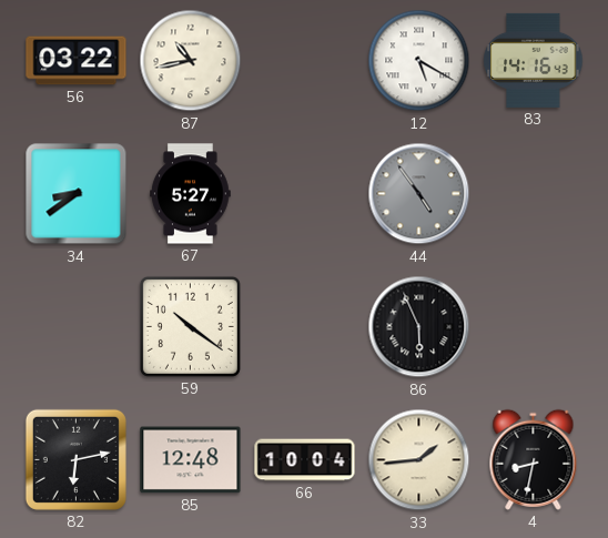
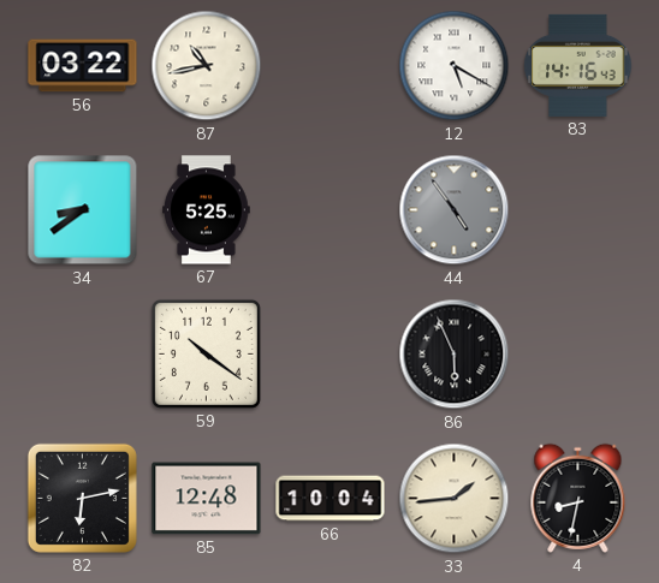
67: 5:27 -> 5:25
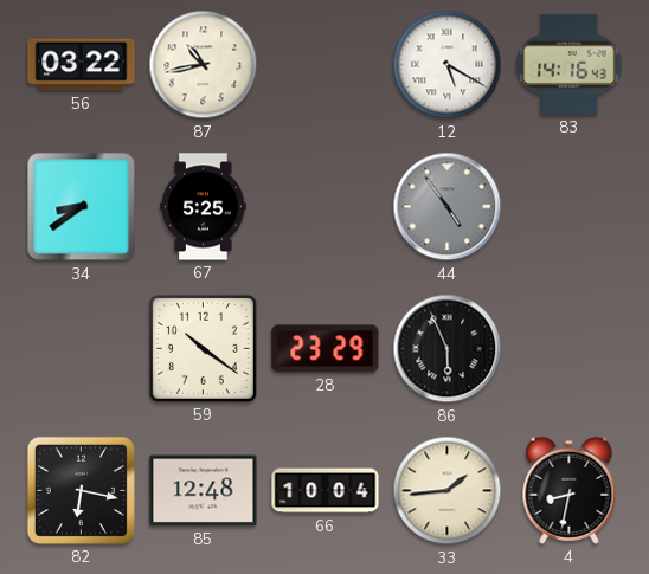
28: none -> 23:29
82: 6:13 -> 6:17
